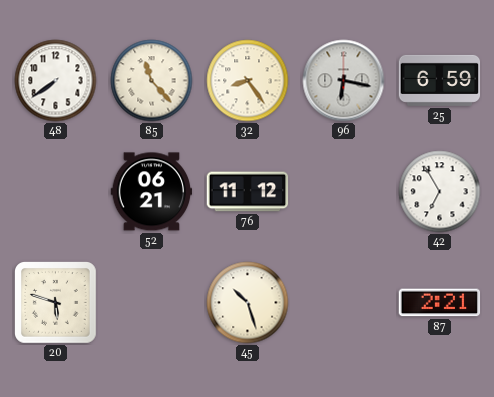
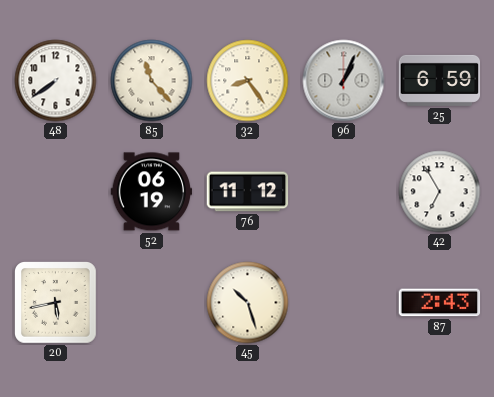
96: 6:17 -> 1:04
52: 06:21 -> 06:19
20: 5:48 -> 5:43
87: 2:21 -> 2:43
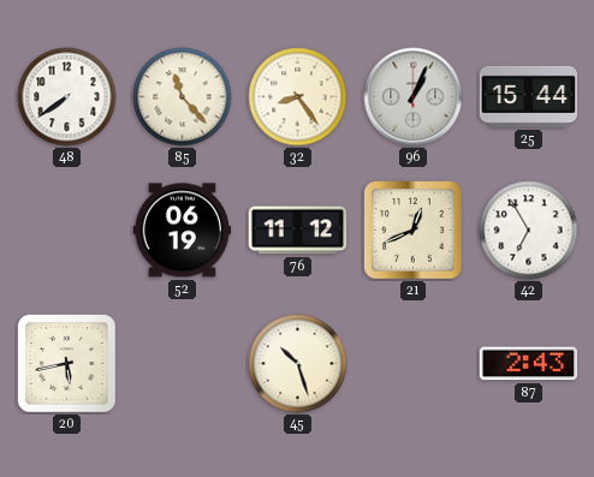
25: 6:59 -> 15:44
21: none -> 12:41
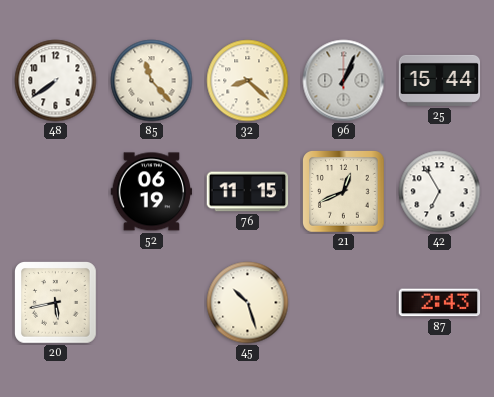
32: 8:24 -> 8:22
76: 11:12 -> 11:15
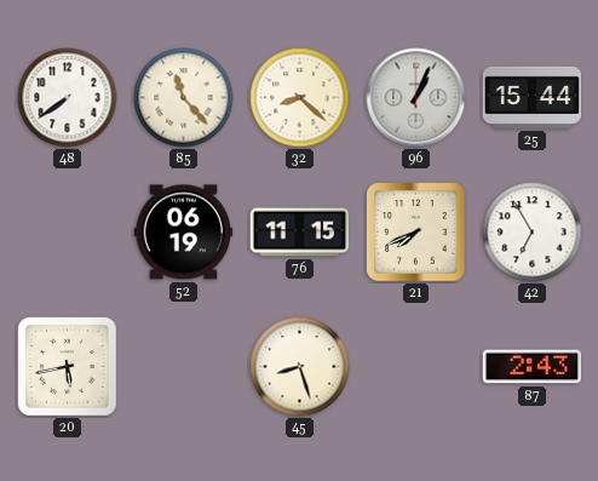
21: 12:41 -> 7:41
45: 10:27 -> 8:27
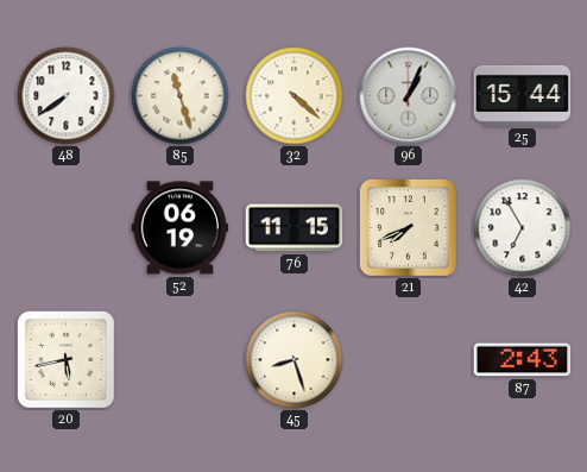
85: 11:23 -> 11:27
32: 8:22 -> 4:22
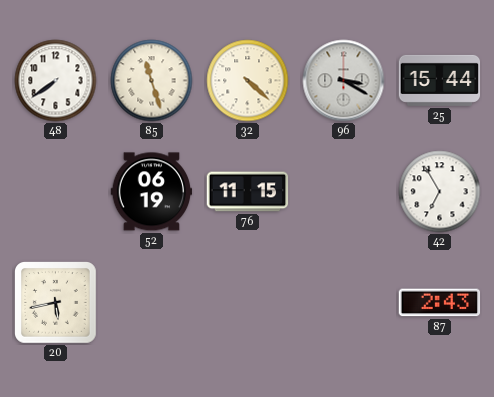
96: 1:04 -> 3:20
21: 7:41 -> none
45: 8:27 -> none
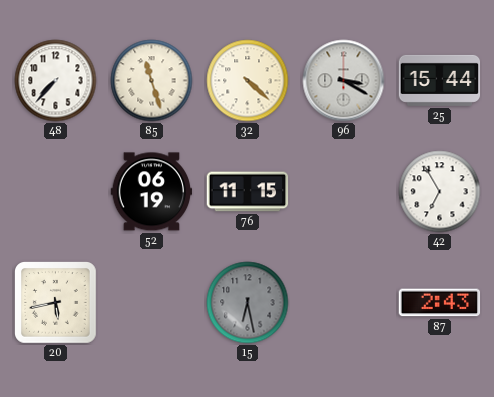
48: 7:39 -> 7:37
15: none -> 6:28
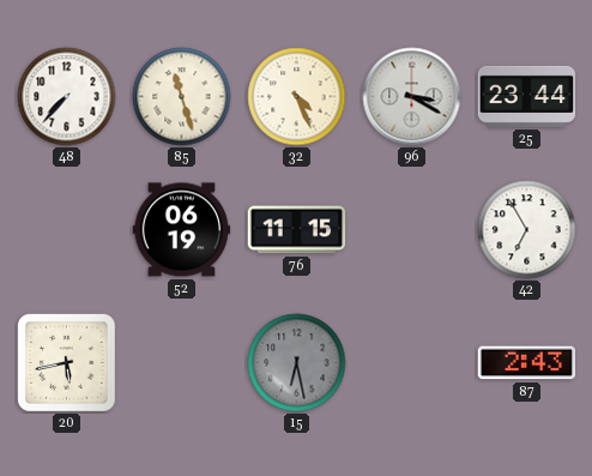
32: 4:22 -> 4:26
25: 15:44 -> 23:44
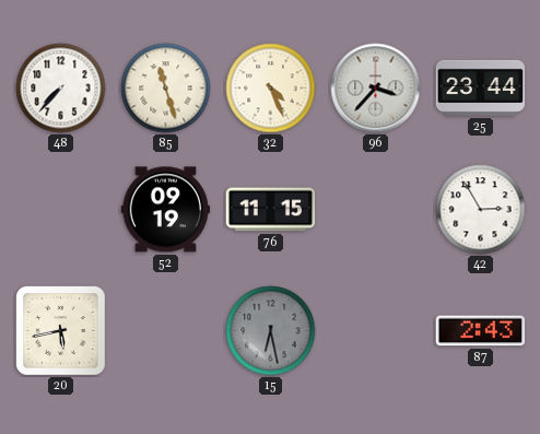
96: 3:20 -> 3:37
52: 06:19 -> 09:19
42: 6:55 -> 2:55
